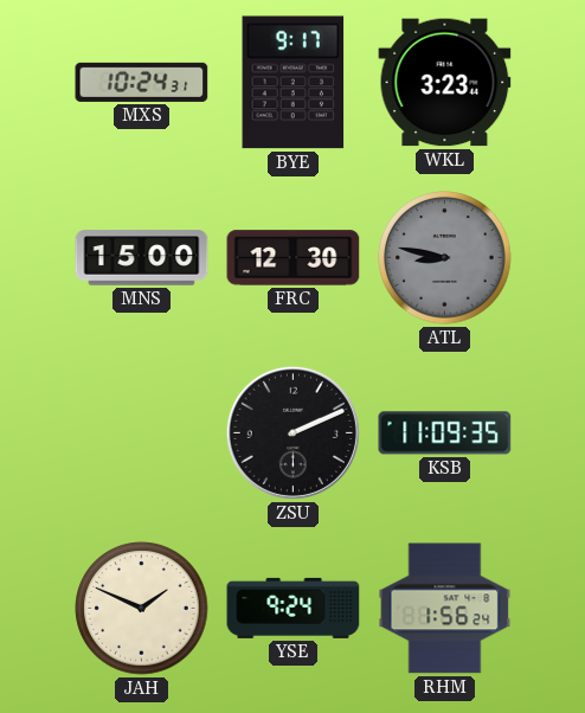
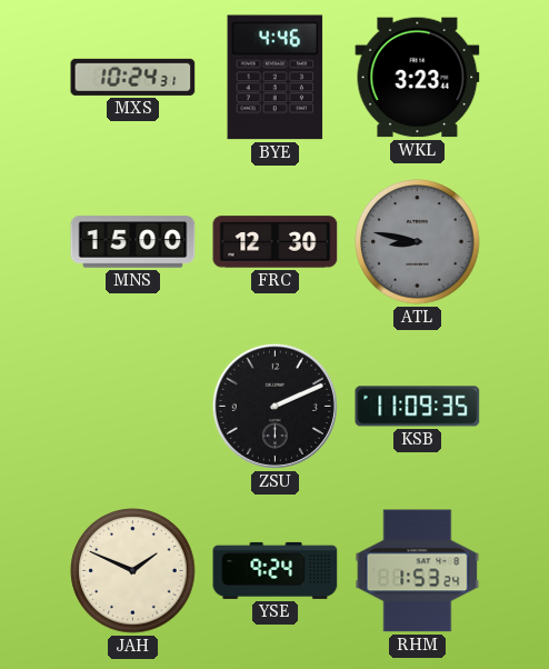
BYE: 9:17 -> 4:46
RHM: 1:56 -> 1:53
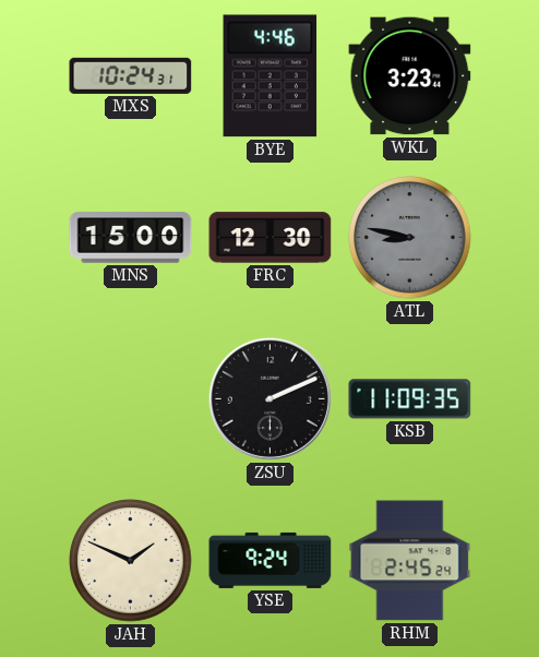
RHM: 1:53 -> 2:45
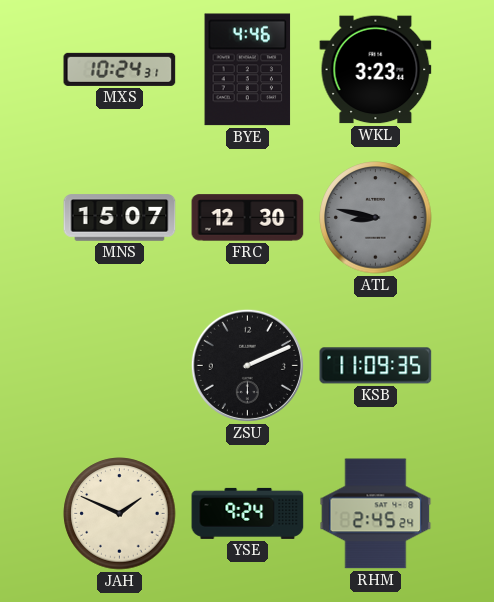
MNS: 15:00 -> 15:07
